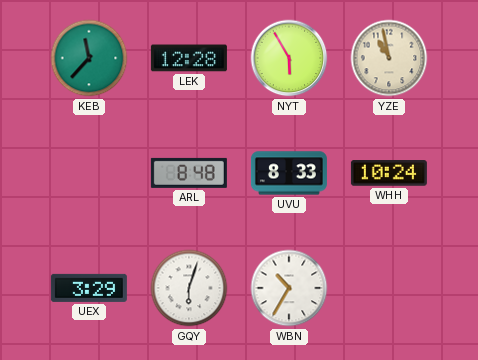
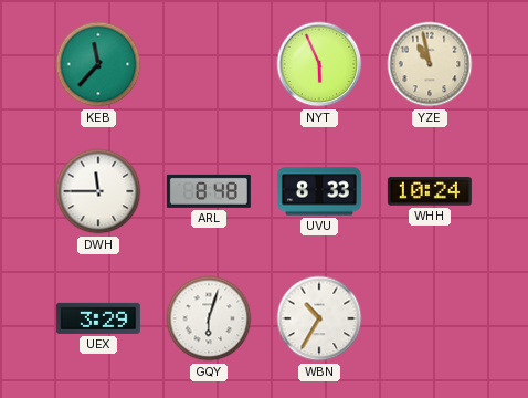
LEK: 12:28 -> none
NYT: 5:55 -> 5:56
DWH: none -> 11:45
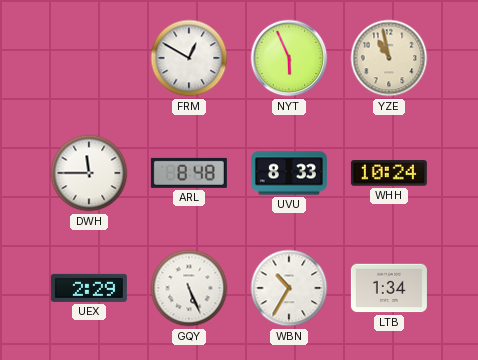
KEB: 11:37 -> none
FRM: none -> 12:50
UEX: 3:29 -> 2:29
GQY: 6:03 -> 5:26
LTB: none -> 1:34
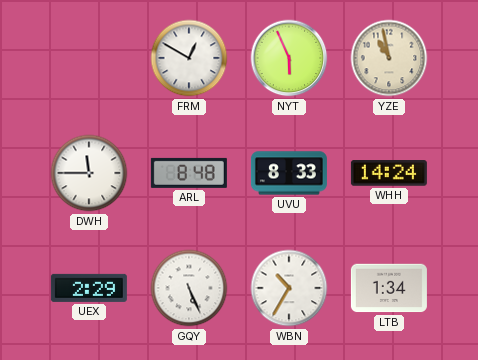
WHH: 10:24 -> 14:24
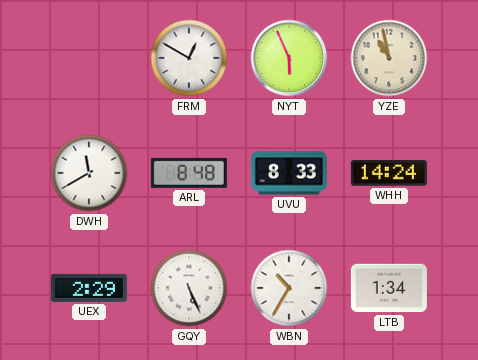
DWH: 11:45 -> 11:40
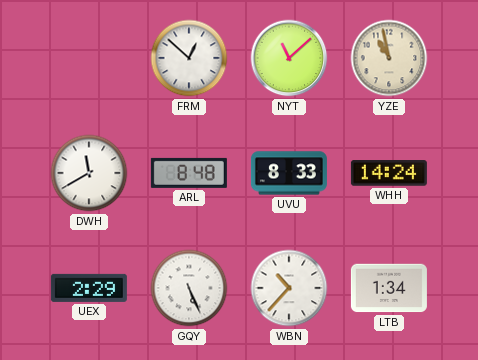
FRM: 12:50 -> 12:52
NYT: 5:56 -> 11:08
WBN: 10:35 -> 10:37
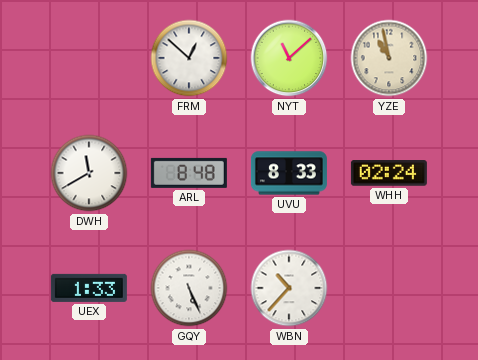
WHH: 14:24 -> 02:24
UEX: 2:29 -> 1:33
LTB: 1:34 -> none
